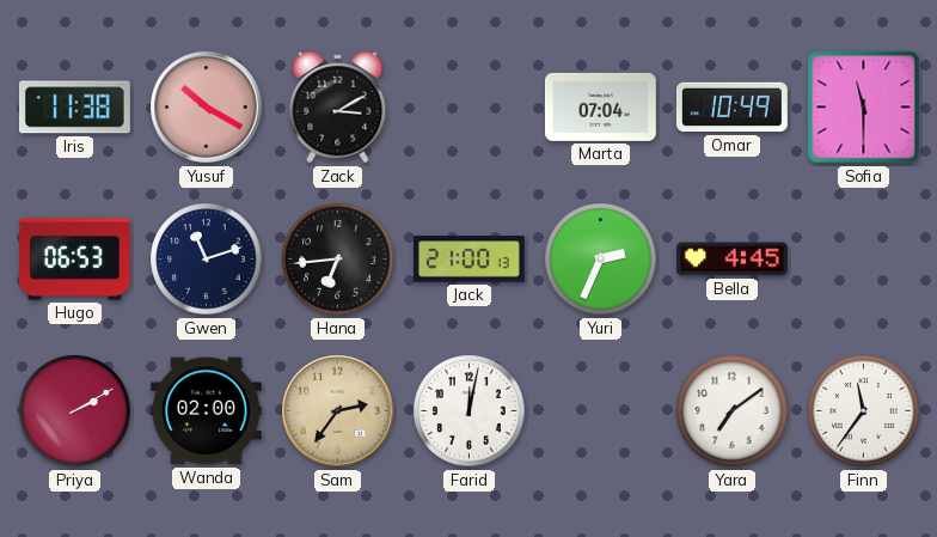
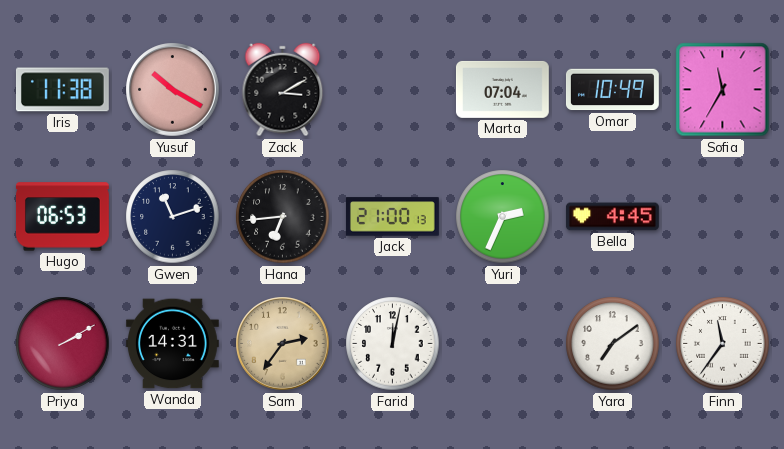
Sofia: 11:30 -> 11:35
Wanda: 02:00 -> 14:31
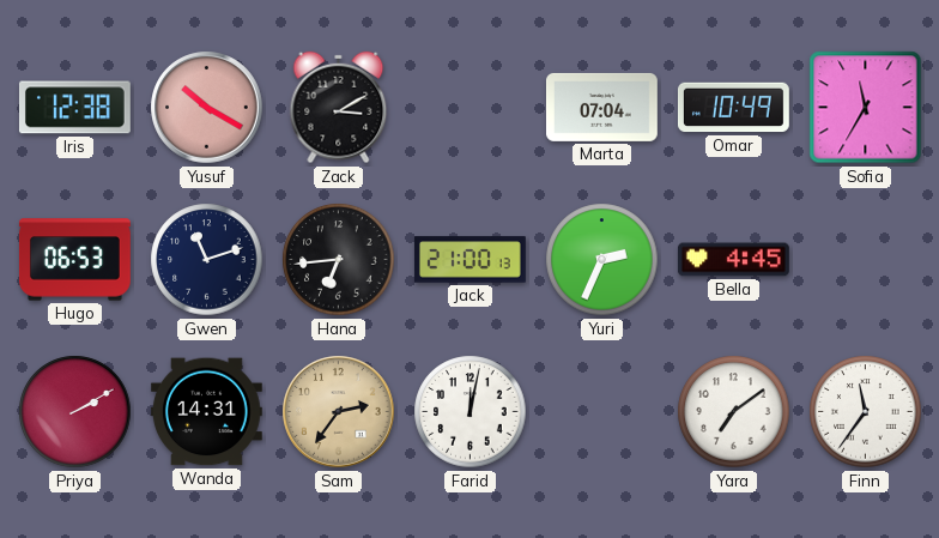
Iris: 11:38 -> 12:38
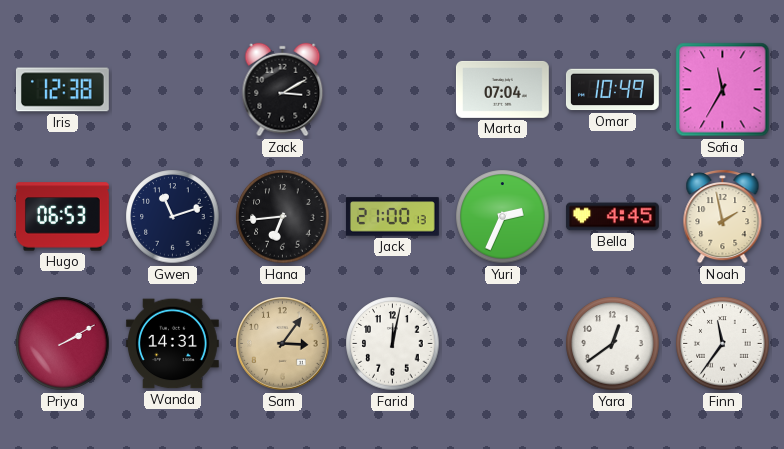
Yusuf: 10:20 -> none
Noah: none -> 1:58
Sam: 2:36 -> 3:06
Yara: 7:09 -> 12:39
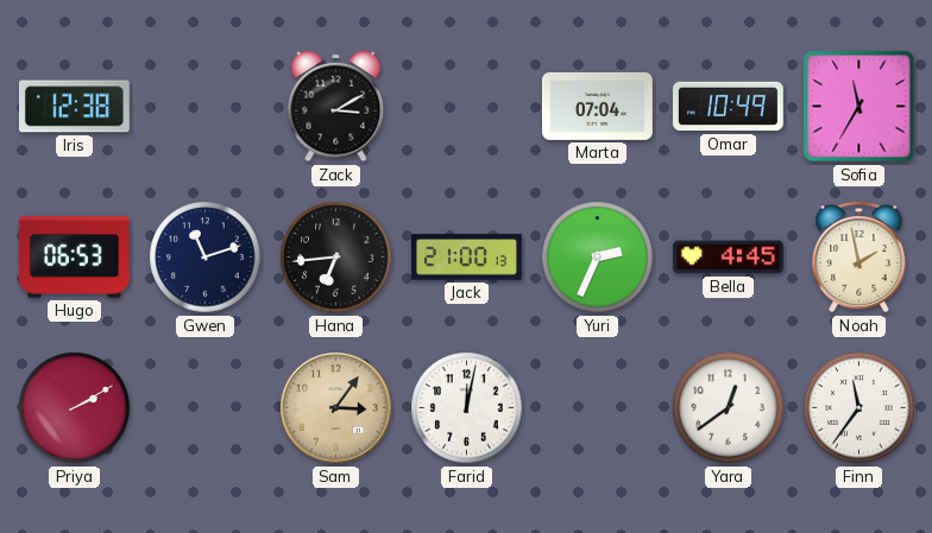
Wanda: 14:31 -> none
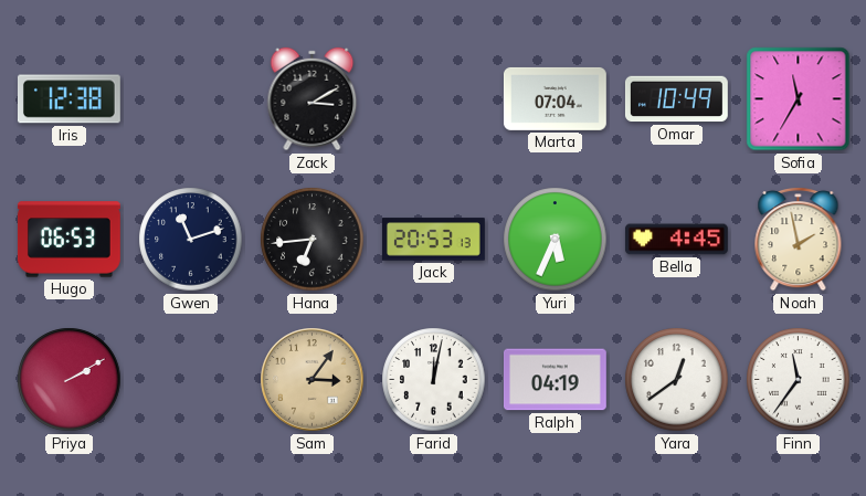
Jack: 21:00 -> 20:53
Yuri: 2:34 -> 5:34
Ralph: none -> 04:19
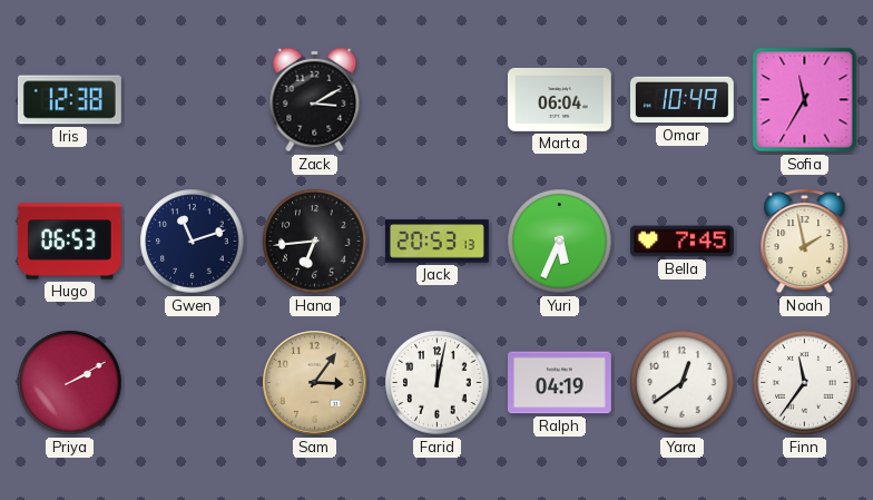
Marta: 07:04 -> 06:04
Bella: 4:45 -> 7:45
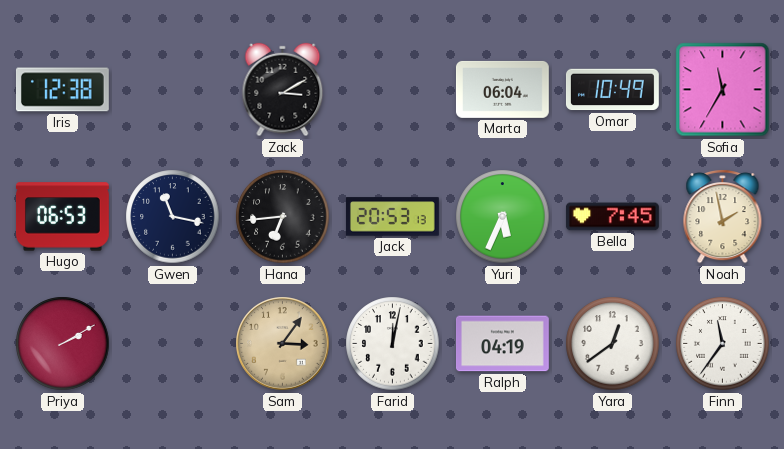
Gwen: 11:12 -> 11:17
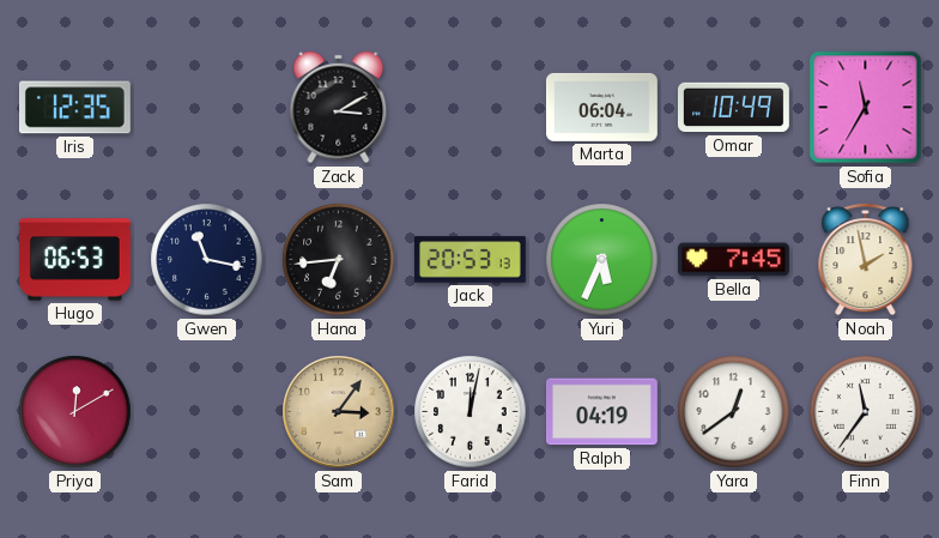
Iris: 12:38 -> 12:35
Priya: 2:10 -> 12:10
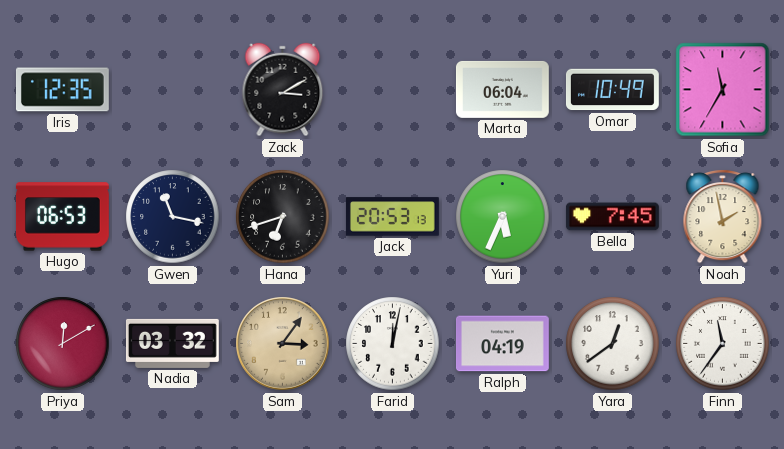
Hana: 6:44 -> 6:42
Nadia: none -> 03:32
